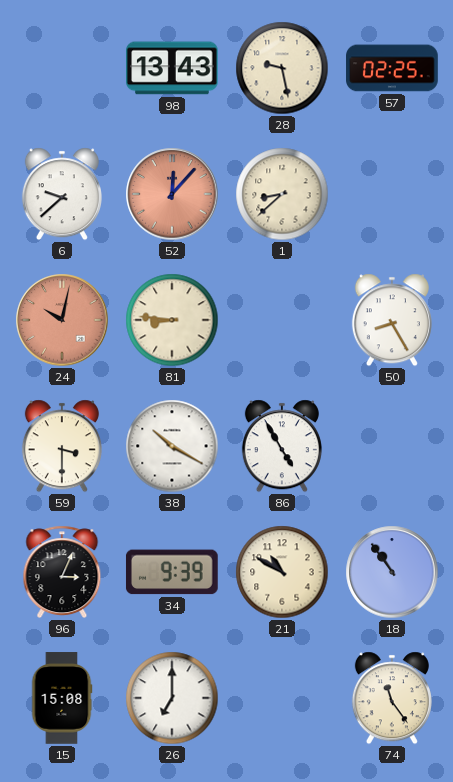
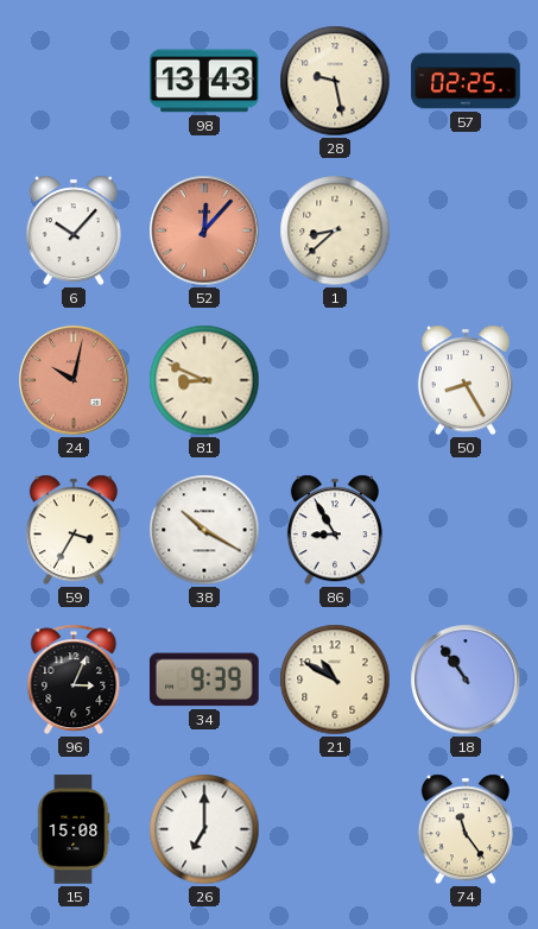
6: 9:38 -> 10:07
81: 8:46 -> 8:49
59: 3:30 -> 3:35
86: 4:55 -> 8:55
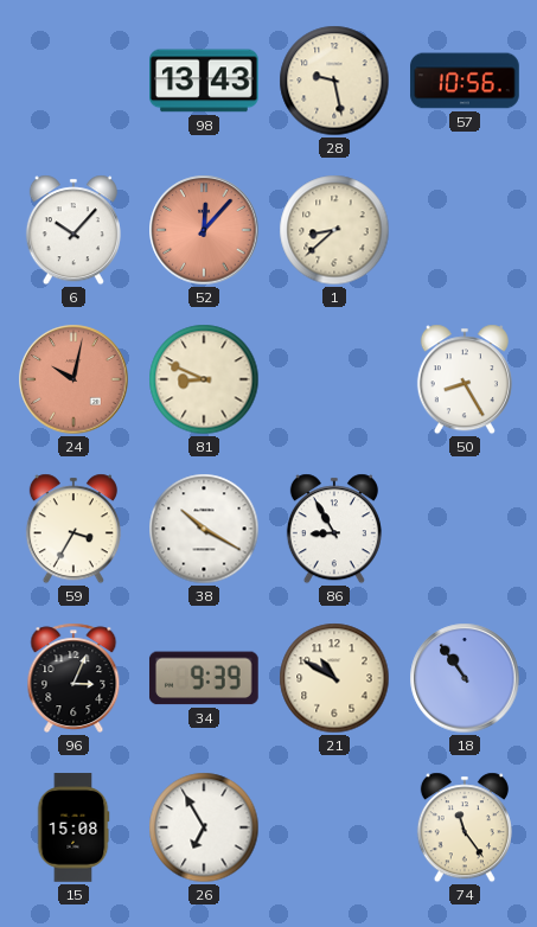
57: 02:25 -> 10:56
26: 7:00 -> 6:55
